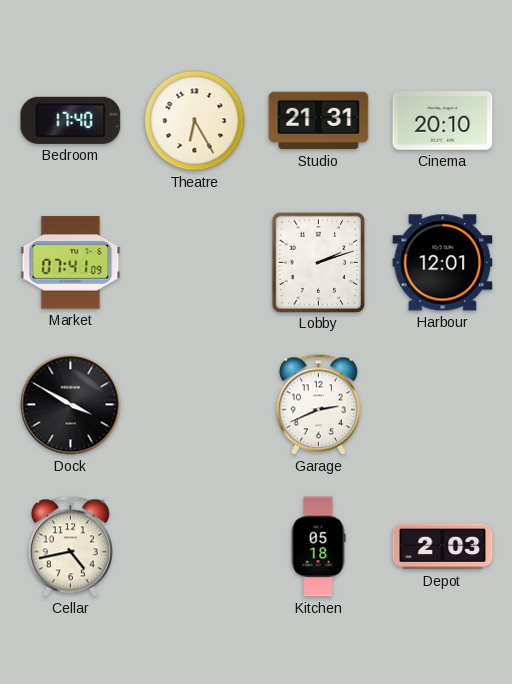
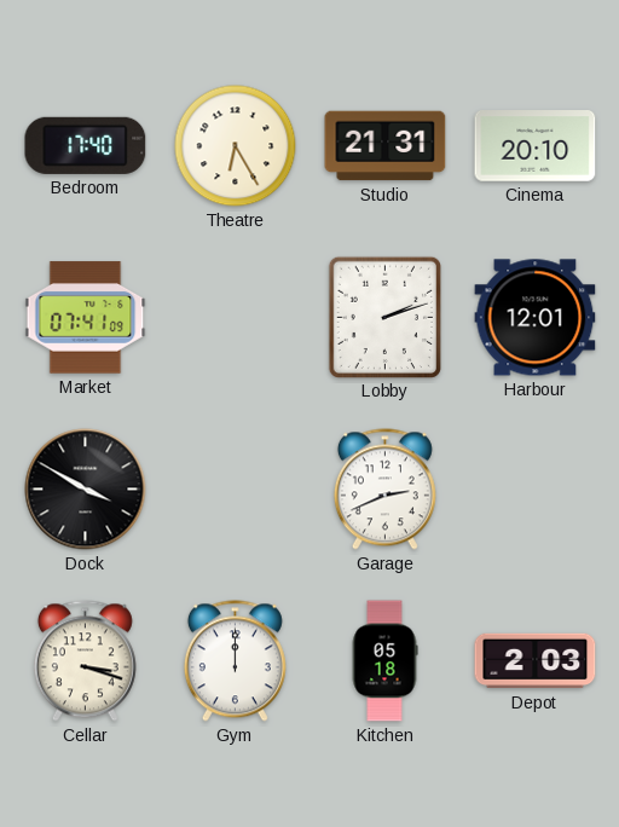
Cellar: 4:43 -> 3:18
Gym: none -> 12:00
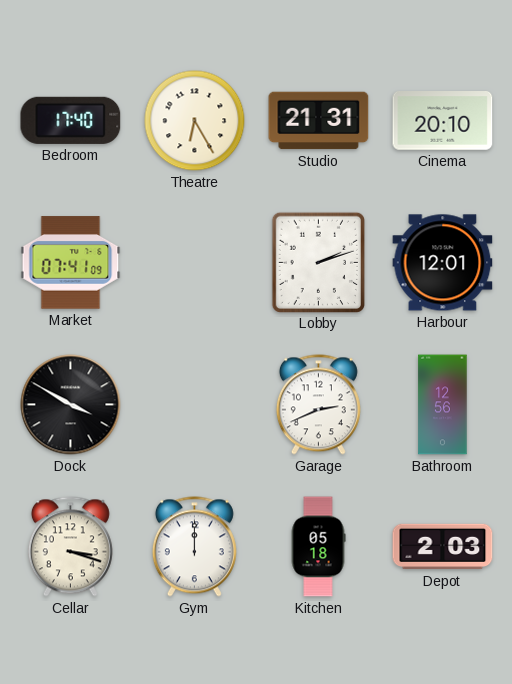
Bathroom: none -> 12:56
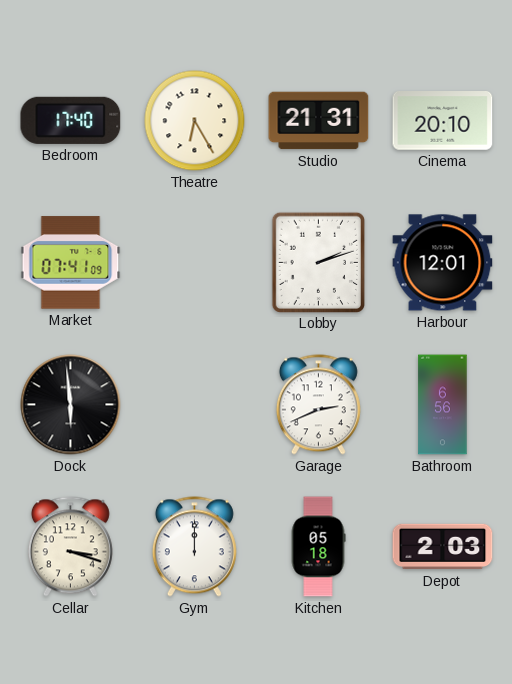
Dock: 3:50 -> 5:59
Bathroom: 12:56 -> 6:56
